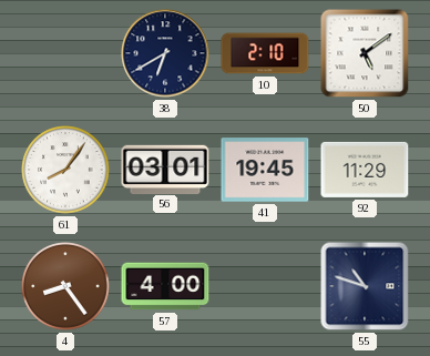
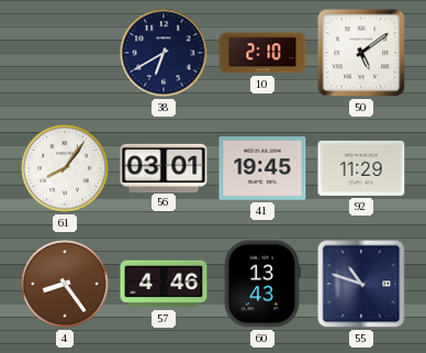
57: 4:00 -> 4:46
60: none -> 13:43
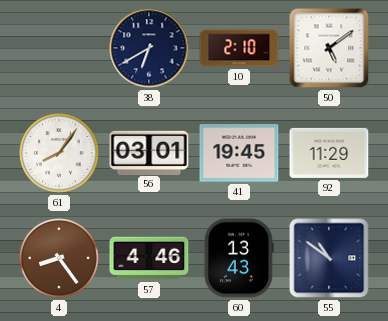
55: 10:48 -> 10:51
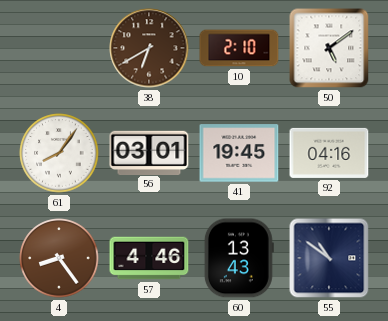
38 dial: navy -> brown
92: 11:29 -> 04:16
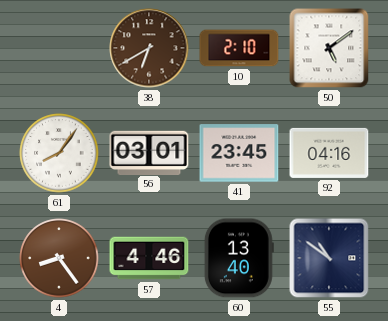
41: 19:45 -> 23:45
60: 13:43 -> 13:40
